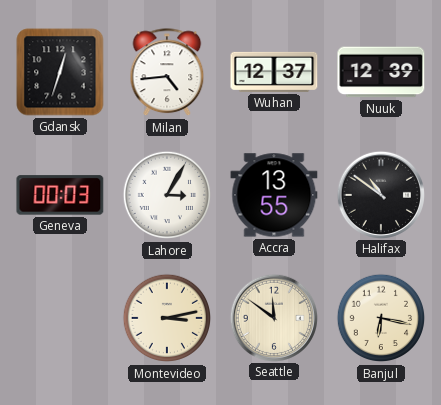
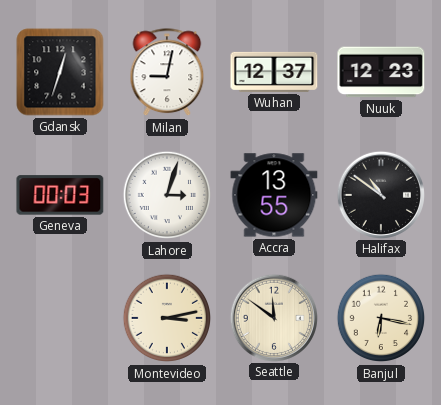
Milan: 4:44 -> 9:02
Nuuk: 12:39 -> 12:23
Lahore: 3:05 -> 3:03
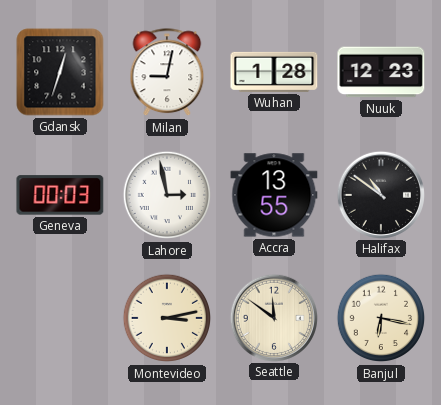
Wuhan: 12:37 -> 1:28
Lahore: 3:03 -> 2:58
